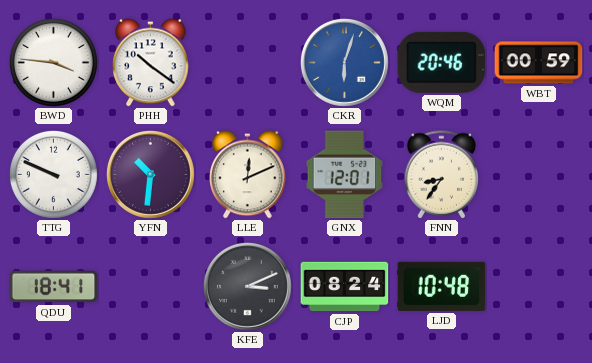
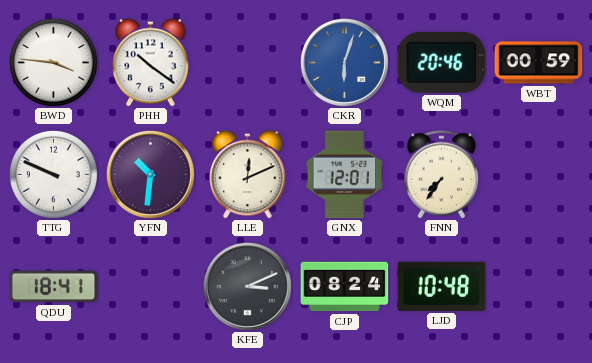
FNN: 8:36 -> 7:36
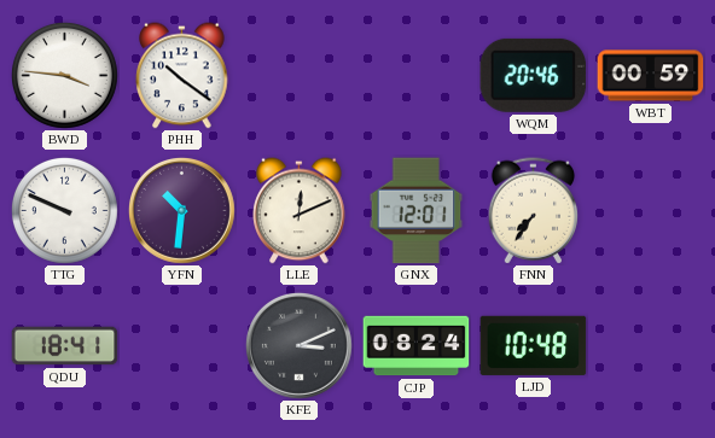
CKR: 6:03 -> none
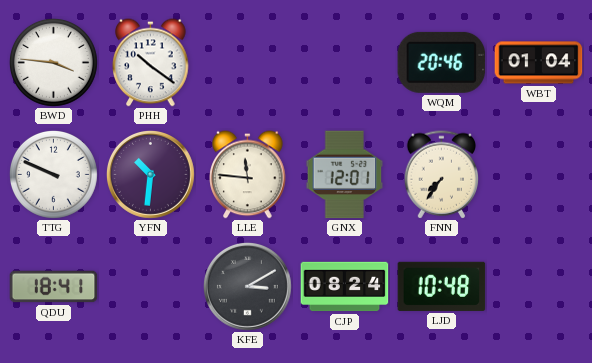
WBT: 00:59 -> 01:04
LLE: 12:11 -> 11:46
KFE: 3:11 -> 3:10
